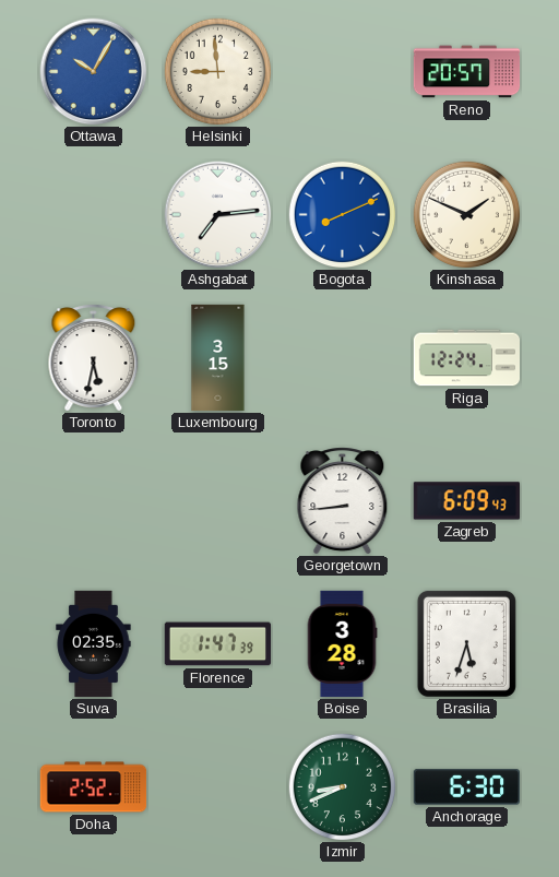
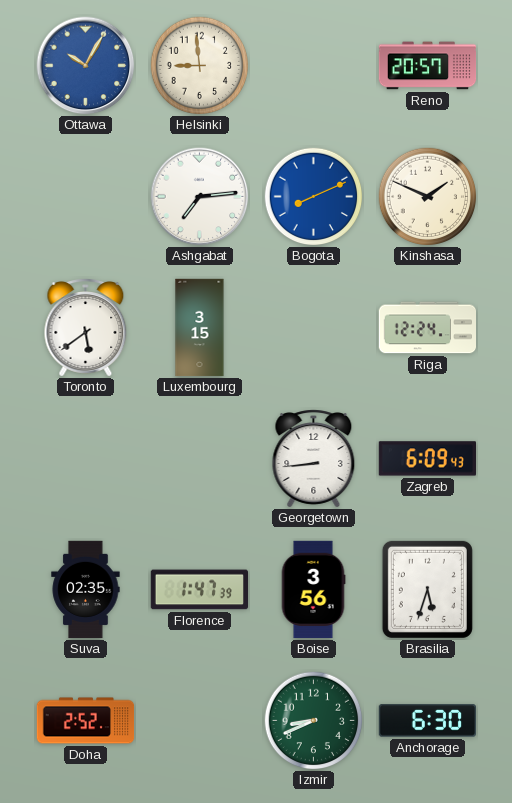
Toronto: 5:32 -> 5:39
Boise: 3:28 -> 3:56
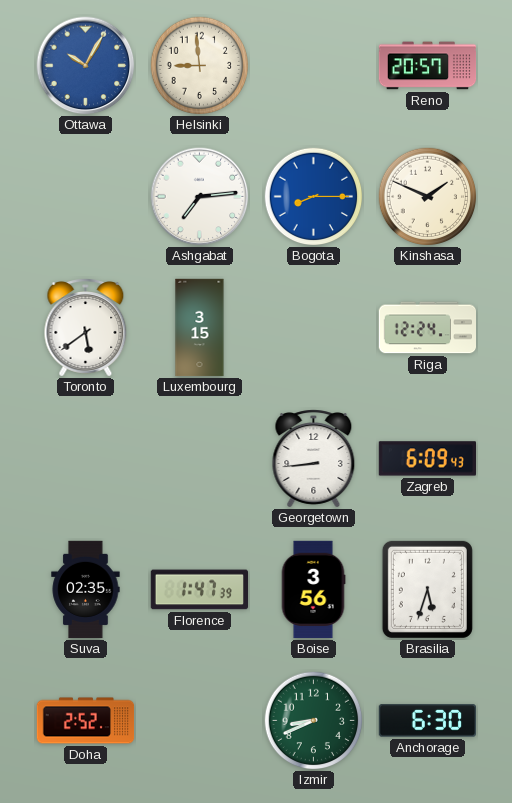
Bogota: 8:11 -> 8:15
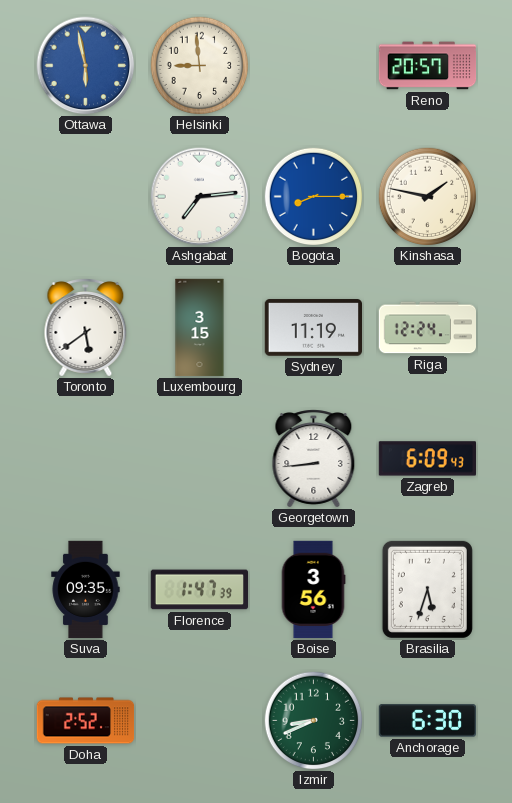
Ottawa: 10:05 -> 5:58
Kinshasa: 1:49 -> 1:47
Sydney: none -> 11:19
Suva: 02:35 -> 09:35
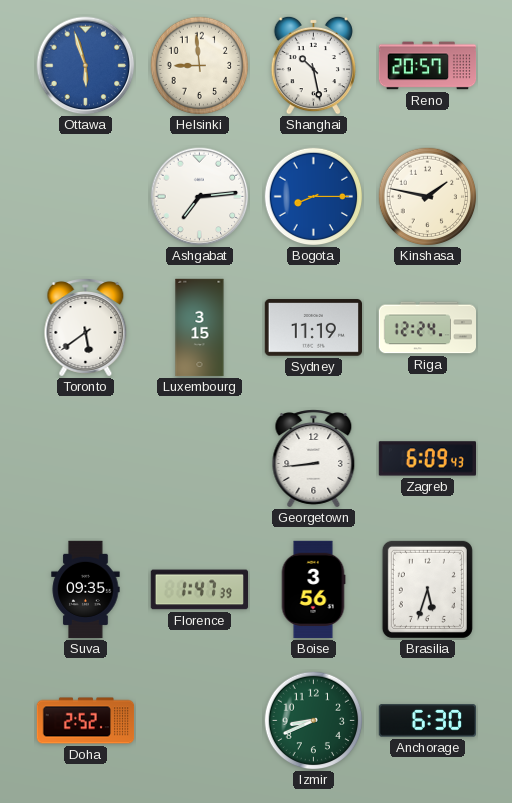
Ottawa: 5:58 -> 5:57
Shanghai: none -> 10:28
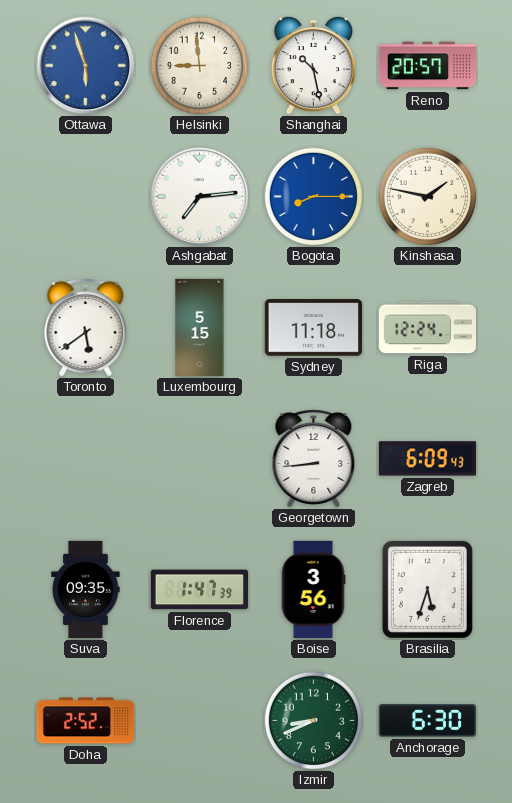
Luxembourg: 3:15 -> 5:15
Sydney: 11:19 -> 11:18
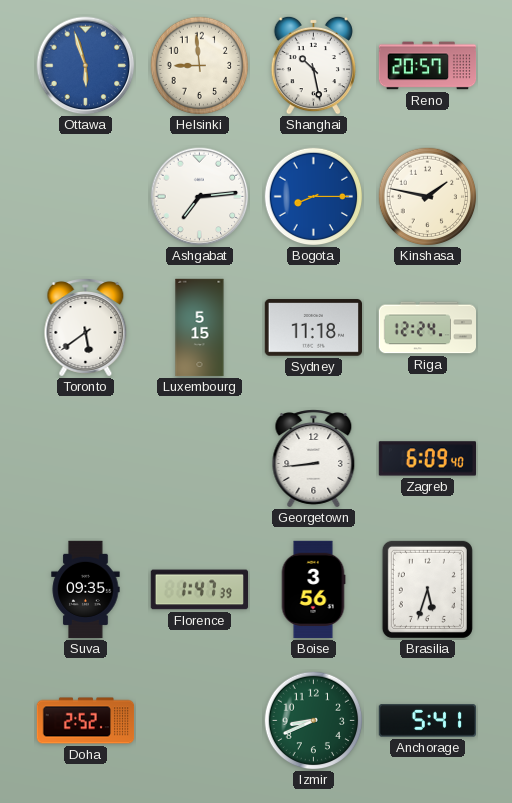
Zagreb: 6:09:43 -> 6:09:40
Anchorage: 6:30 -> 5:41
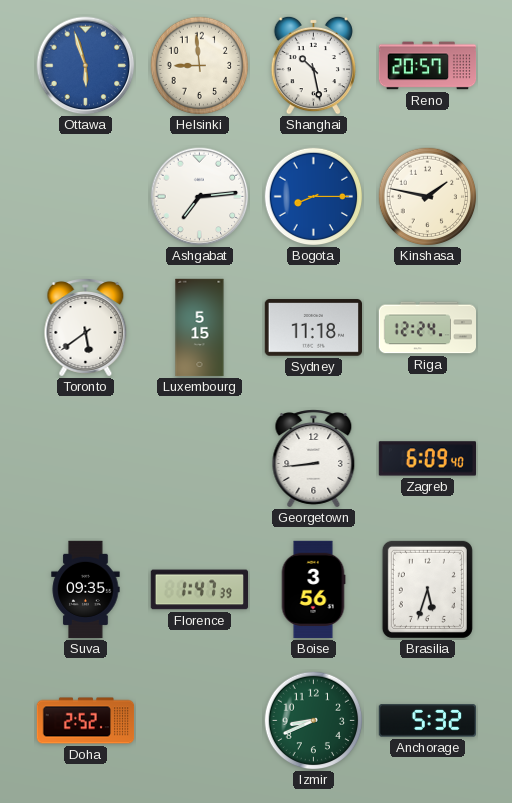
Anchorage: 5:41 -> 5:32
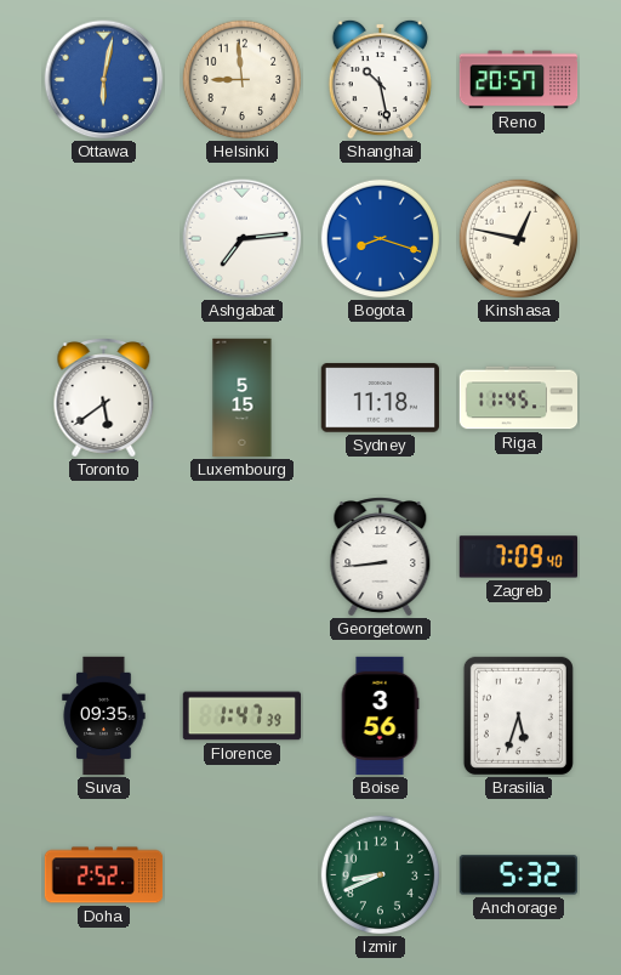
Ottawa: 5:57 -> 6:02
Bogota: 8:15 -> 8:18
Kinshasa: 1:47 -> 12:47
Riga: 12:24 -> 11:45
Zagreb: 6:09 -> 7:09
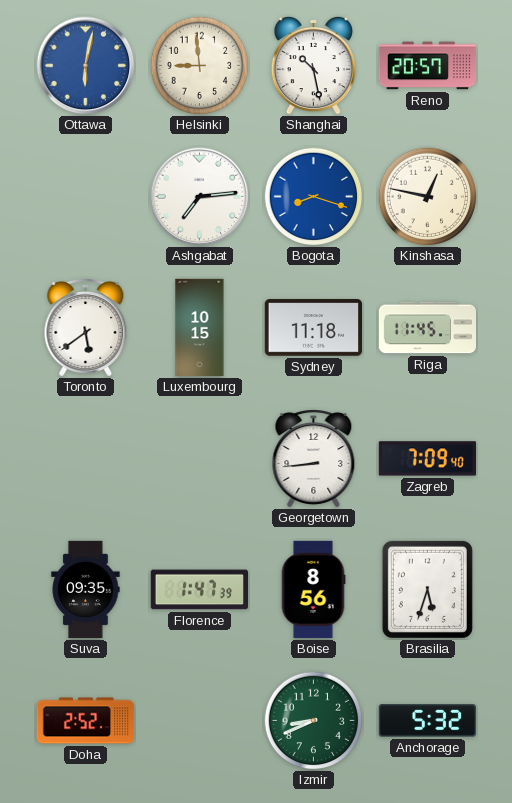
Luxembourg: 5:15 -> 10:15
Boise: 3:56 -> 8:56
